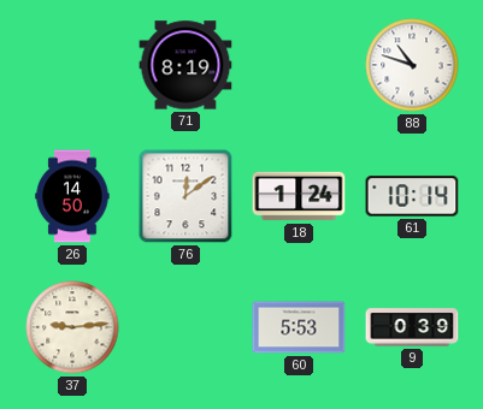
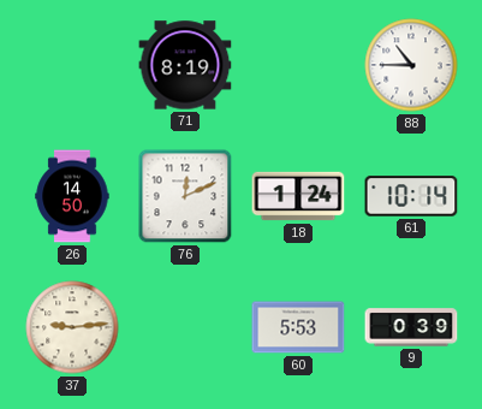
88: 10:48 -> 10:45
76: 12:09 -> 12:11
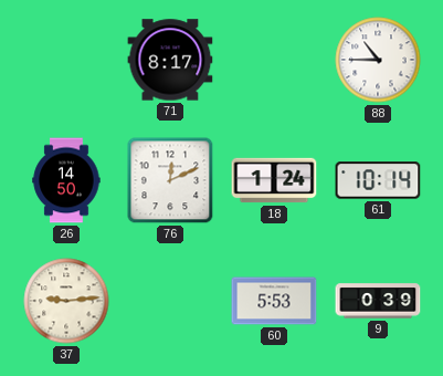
71: 8:19 -> 8:17
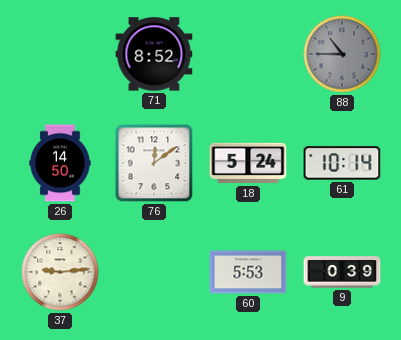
71: 8:17 -> 8:52
88 dial: white -> grey
76: 12:11 -> 12:09
18: 1:24 -> 5:24
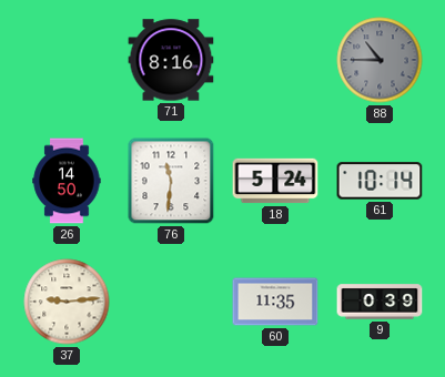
71: 8:52 -> 8:16
76: 12:09 -> 11:31
60: 5:53 -> 11:35
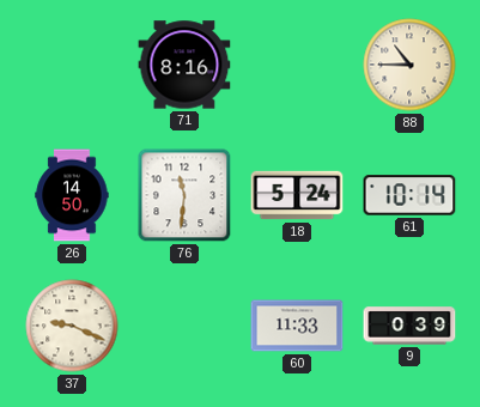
88 dial: grey -> cream
37: 9:14 -> 9:19
60: 11:35 -> 11:33
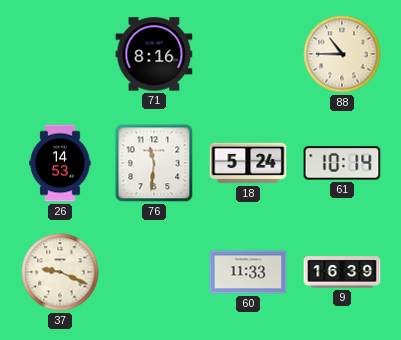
26: 14:50 -> 14:53
9: 0:39 -> 16:39
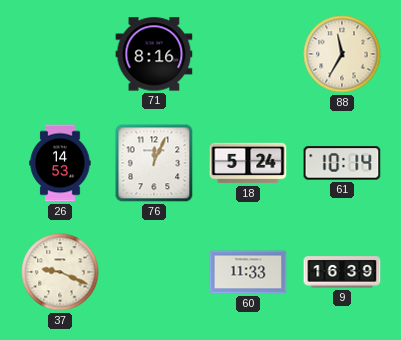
88: 10:45 -> 11:35
76: 11:31 -> 12:04
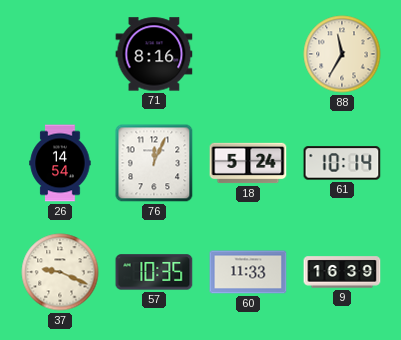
26: 14:53 -> 14:54
57: none -> 10:35
